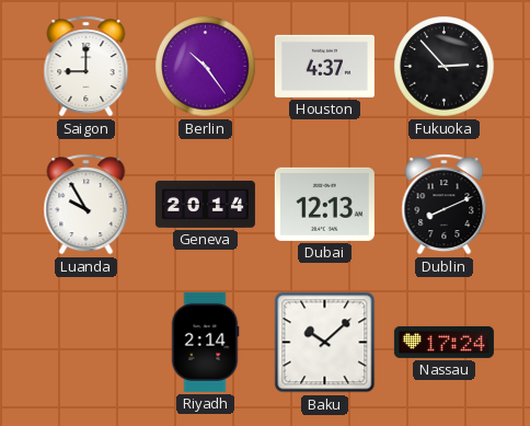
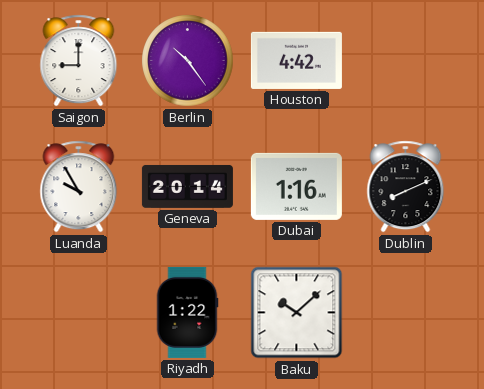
Houston: 4:37 -> 4:42
Fukuoka: 2:53 -> none
Dubai: 12:13 -> 1:16
Riyadh: 2:14 -> 1:22
Nassau: 17:24 -> none
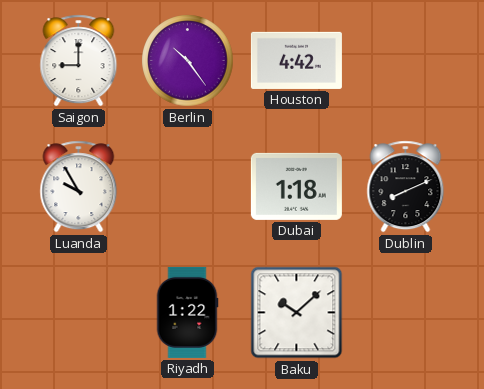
Geneva: 20:14 -> none
Dubai: 1:16 -> 1:18
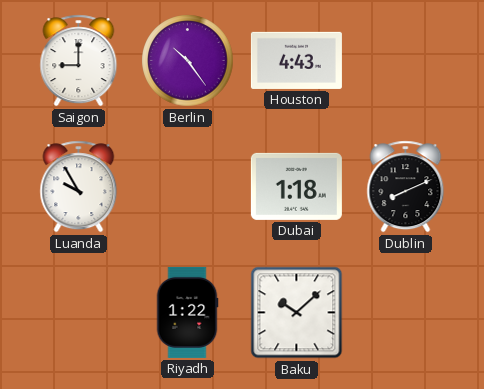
Houston: 4:42 -> 4:43
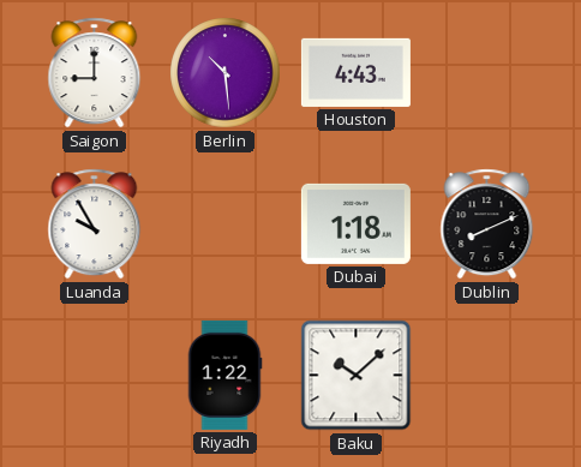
Berlin: 10:24 -> 10:29
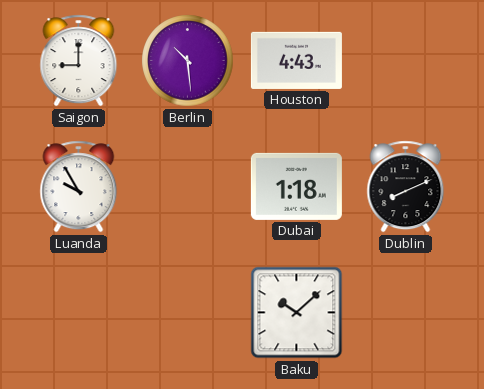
Riyadh: 1:22 -> none
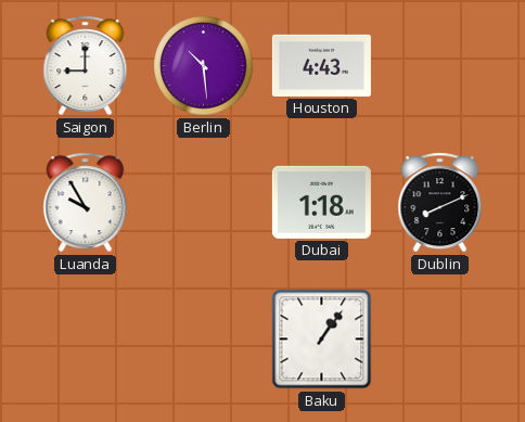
Baku: 10:08 -> 1:06
